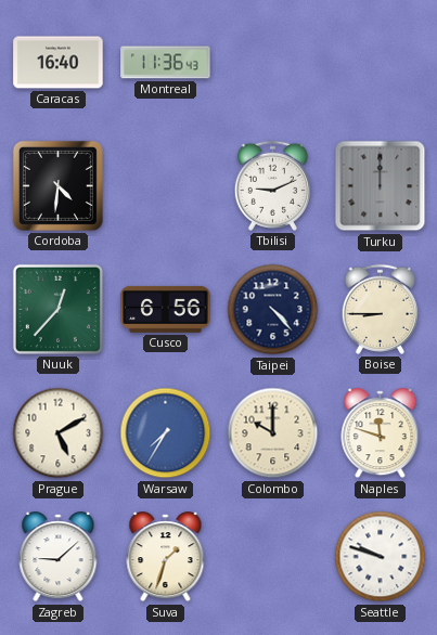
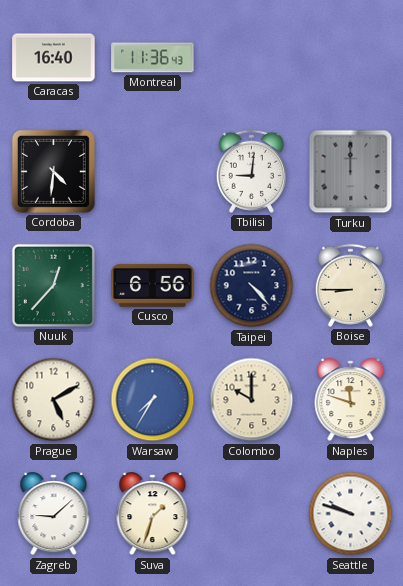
Tbilisi: 9:11 -> 9:01
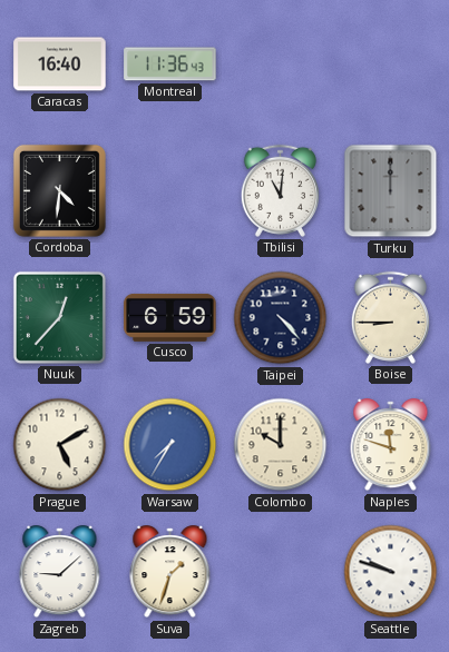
Tbilisi: 9:01 -> 11:01
Cusco: 6:56 -> 6:59
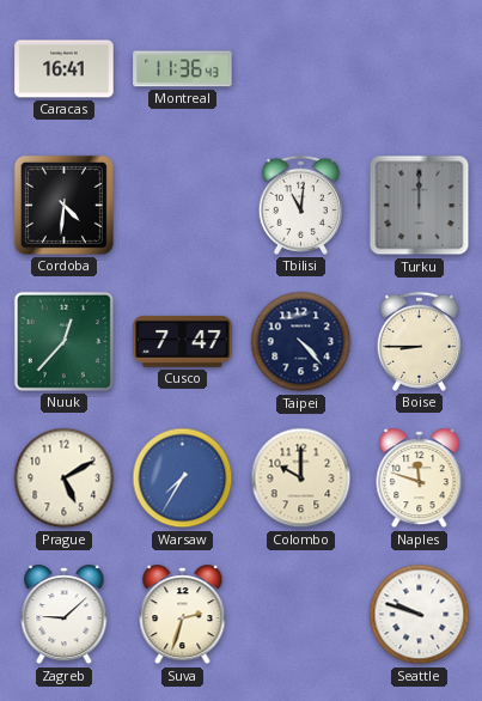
Caracas: 16:40 -> 16:41
Cusco: 6:59 -> 7:47
Suva: 1:33 -> 2:33
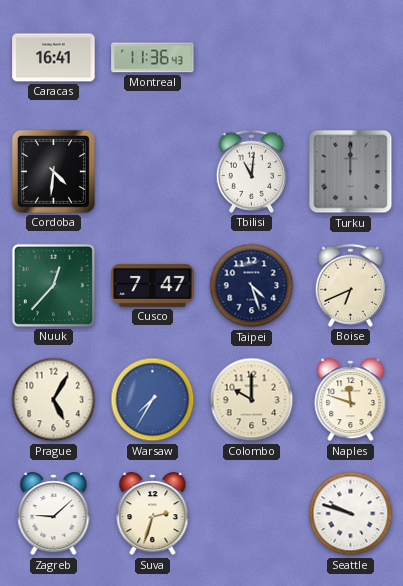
Taipei: 4:23 -> 4:27
Boise: 8:45 -> 6:41
Prague: 5:10 -> 5:05
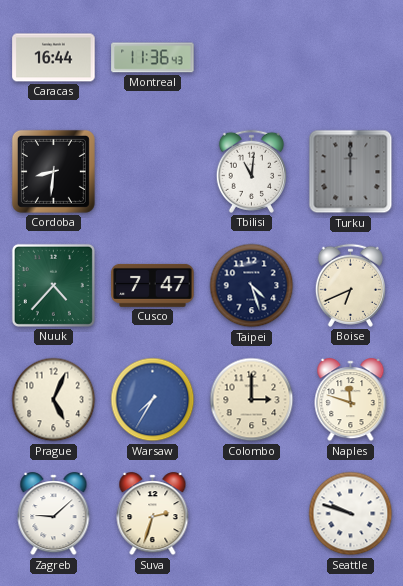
Caracas: 16:41 -> 16:44
Cordoba: 4:31 -> 8:31
Nuuk: 12:37 -> 4:37
Prague: 5:05 -> 5:04
Colombo: 10:00 -> 3:00
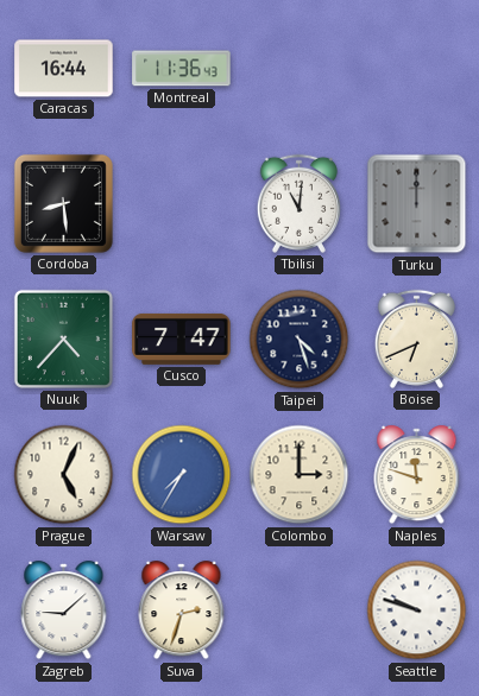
Cordoba: 8:31 -> 8:29
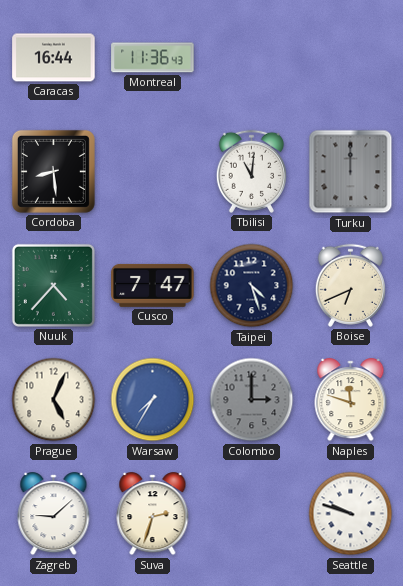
Colombo dial: cream -> grey
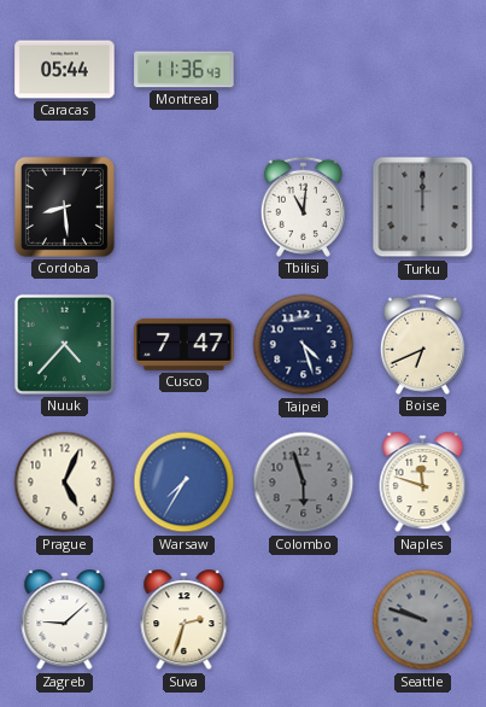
Caracas: 16:44 -> 05:44
Colombo: 3:00 -> 5:57
Seattle dial: white -> grey
